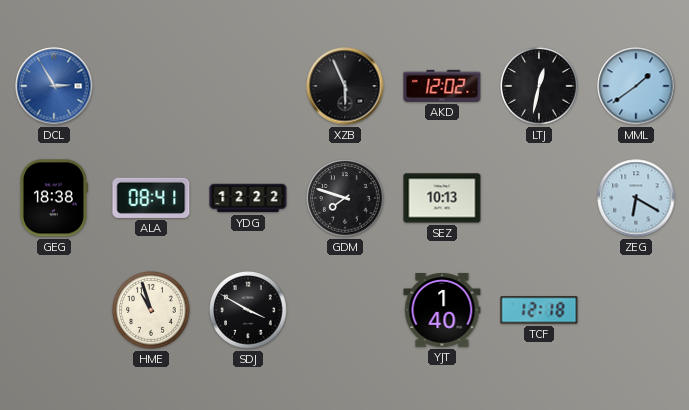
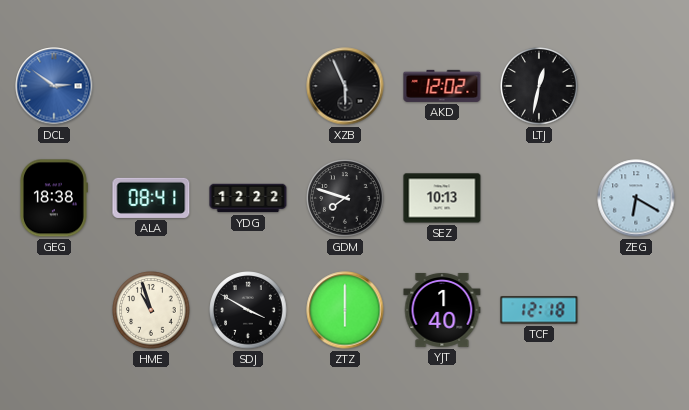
DCL: 2:55 -> 2:51
MML: 1:39 -> none
ZTZ: none -> 6:00
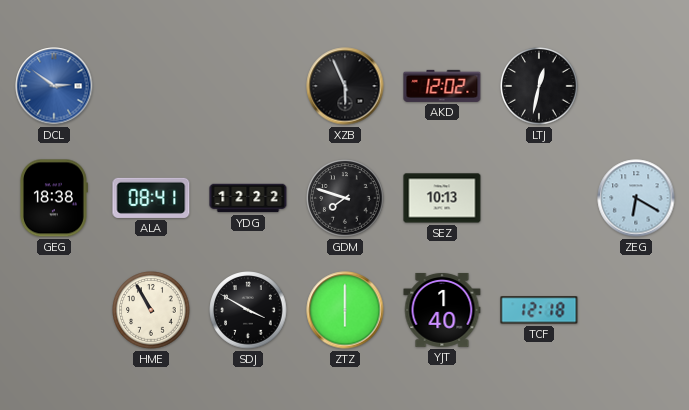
HME: 10:57 -> 10:55
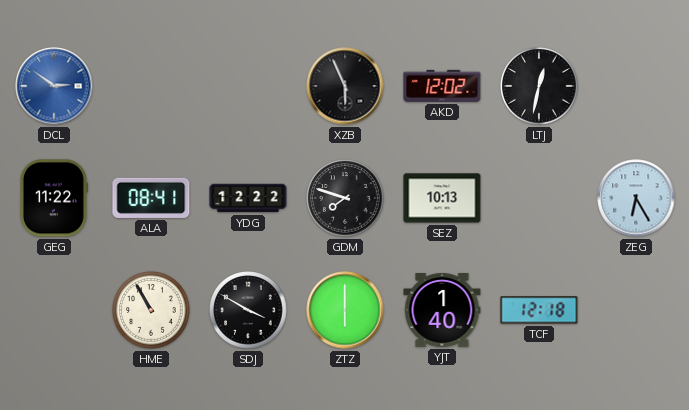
GEG: 18:38 -> 11:22
ZEG: 6:20 -> 6:25
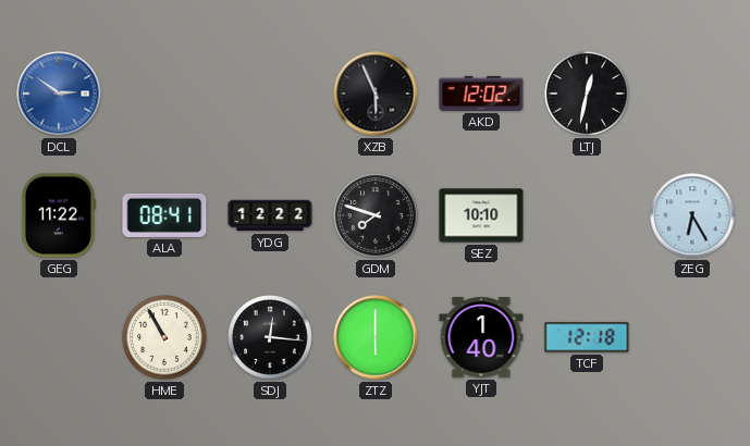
SEZ: 10:13 -> 10:10
SDJ: 3:50 -> 12:16
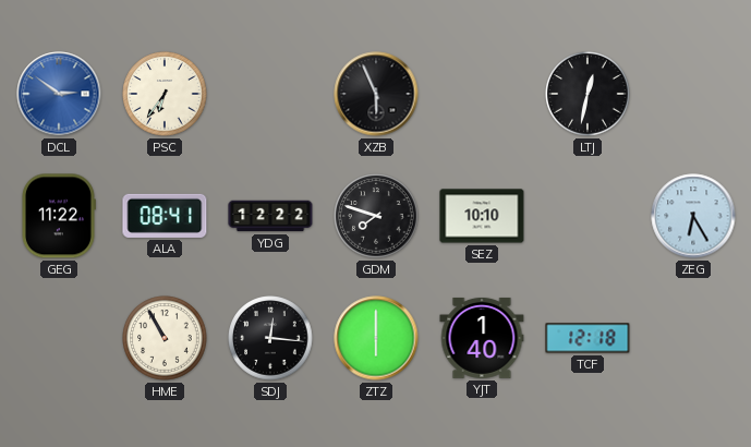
PSC: none -> 6:36
AKD: 12:02 -> none
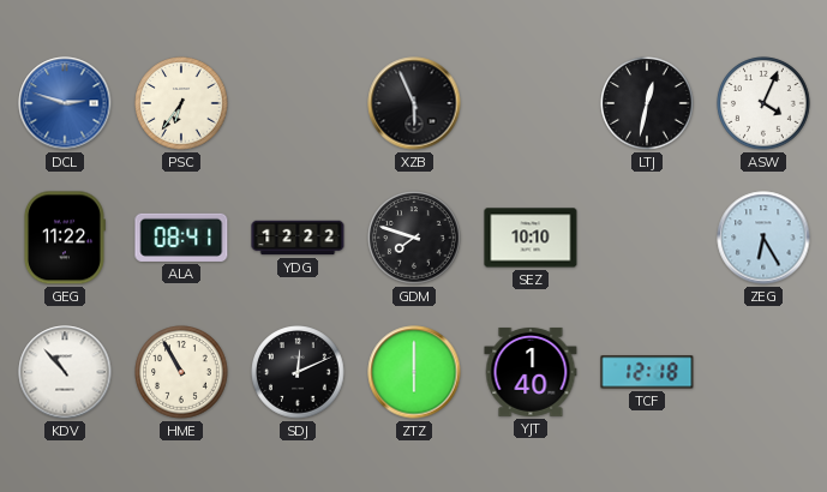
DCL: 2:51 -> 2:48
ASW: none -> 4:04
KDV: none -> 10:53
SDJ: 12:16 -> 12:11
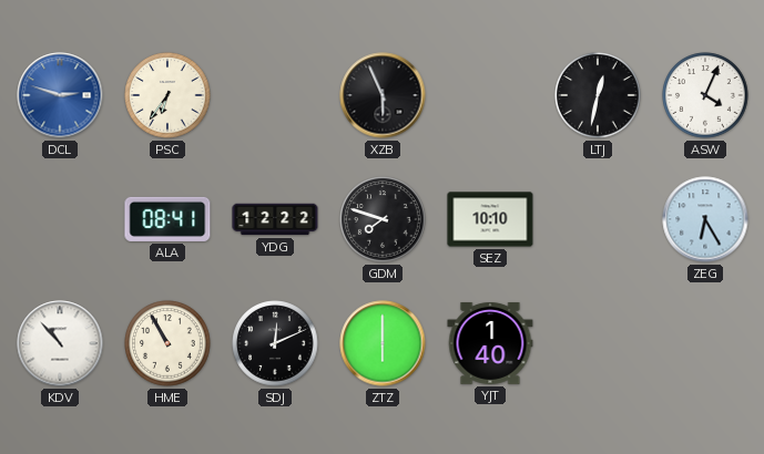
GEG: 11:22 -> none
TCF: 12:18 -> none
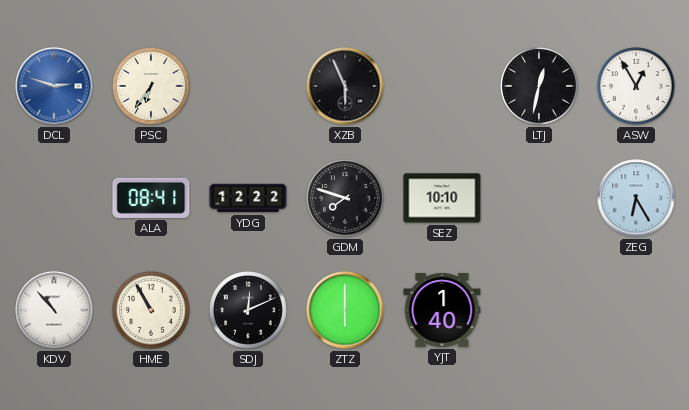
ASW: 4:04 -> 12:55
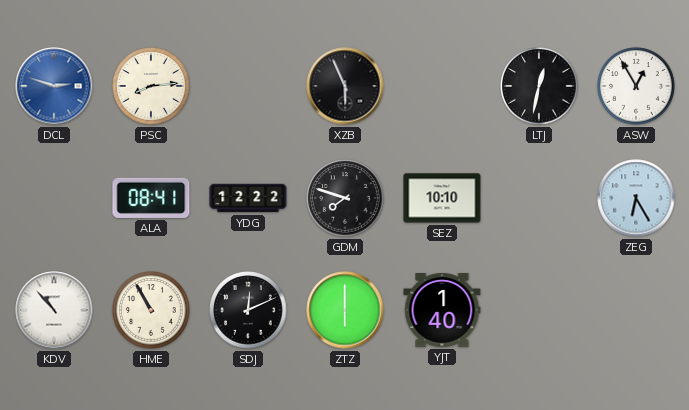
PSC: 6:36 -> 8:14
